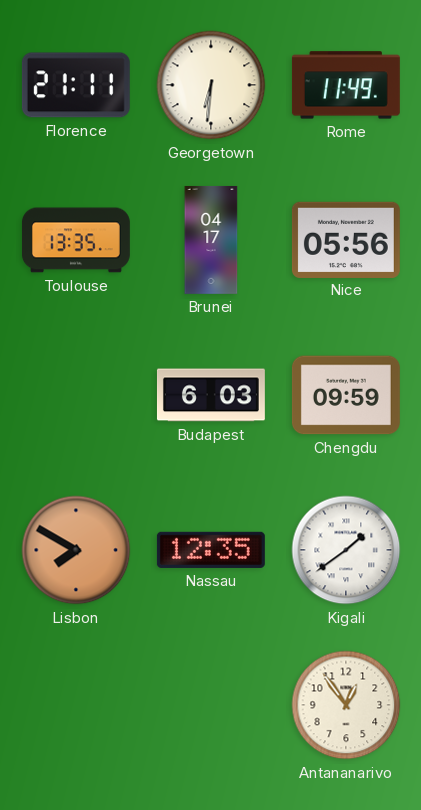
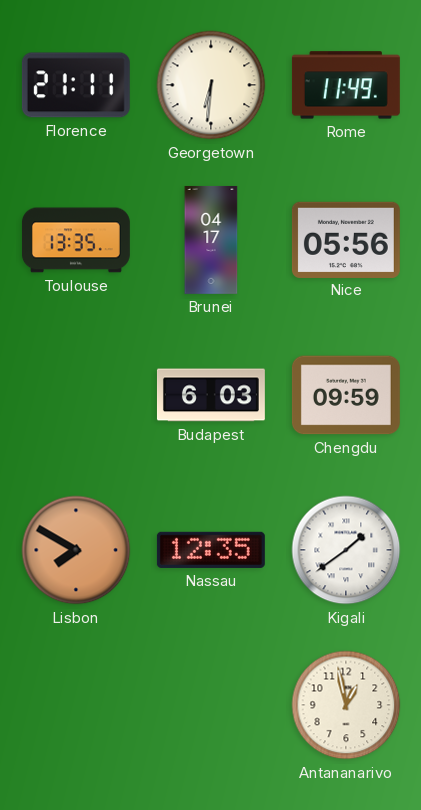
Antananarivo: 12:54 -> 12:58
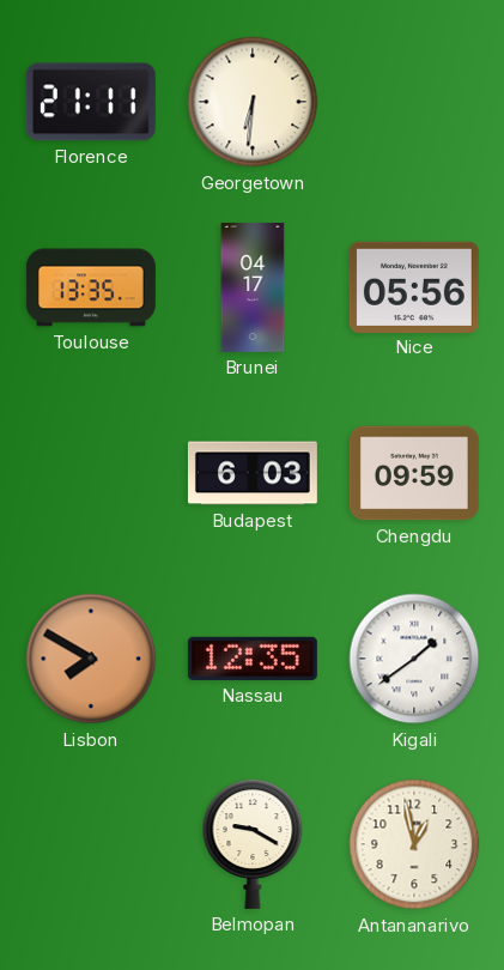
Rome: 11:49 -> none
Belmopan: none -> 9:20
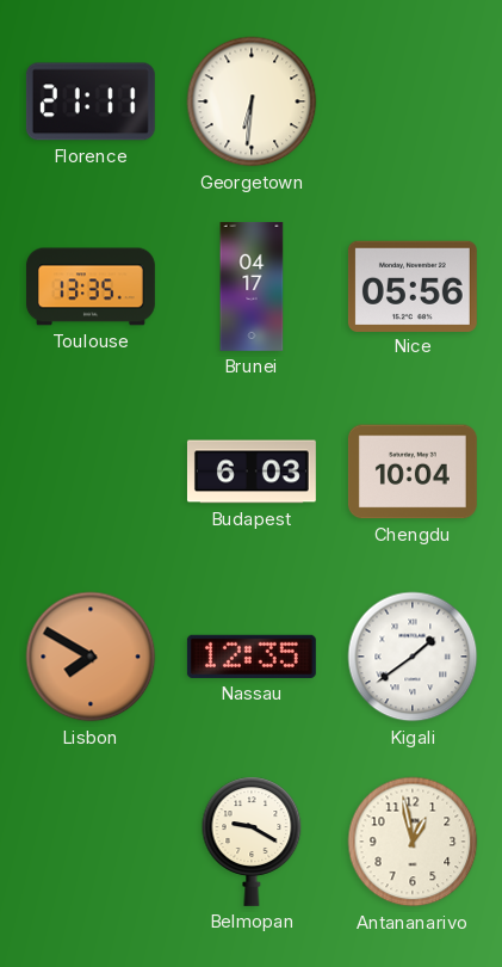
Chengdu: 09:59 -> 10:04
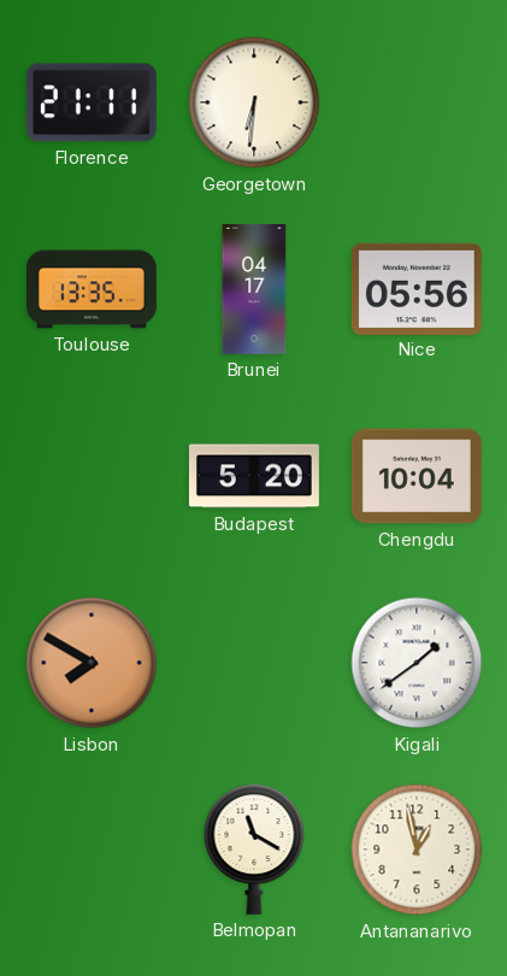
Budapest: 6:03 -> 5:20
Nassau: 12:35 -> none
Belmopan: 9:20 -> 11:20
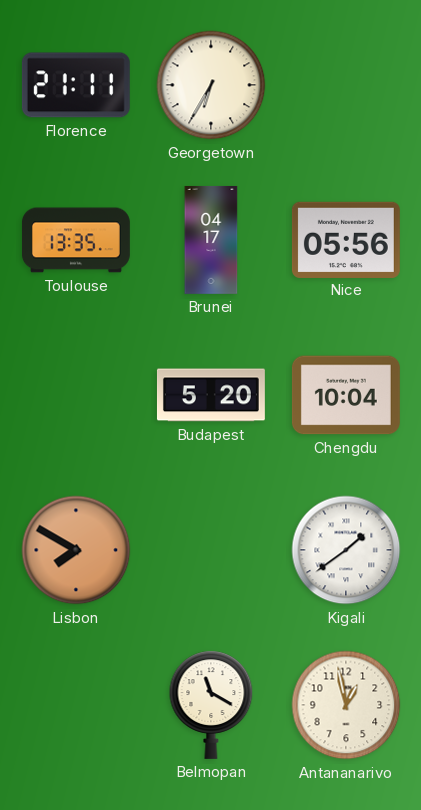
Georgetown: 6:31 -> 6:35
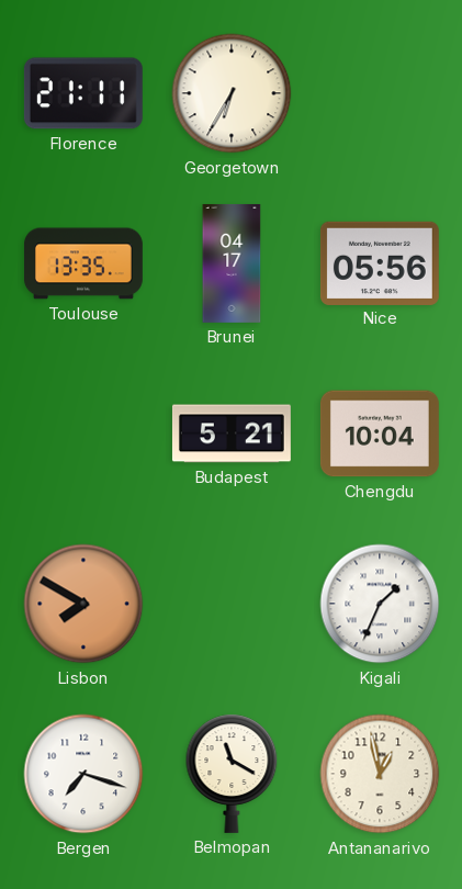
Budapest: 5:20 -> 5:21
Kigali: 1:39 -> 1:34
Bergen: none -> 7:18
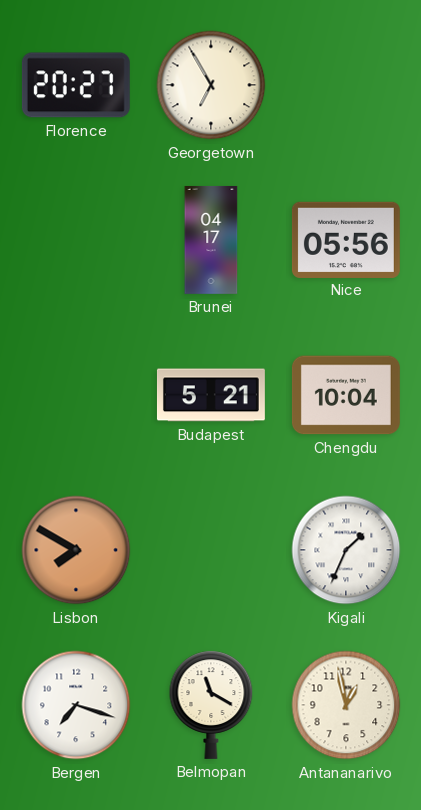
Florence: 21:11 -> 20:27
Georgetown: 6:35 -> 6:55
Toulouse: 13:35 -> none
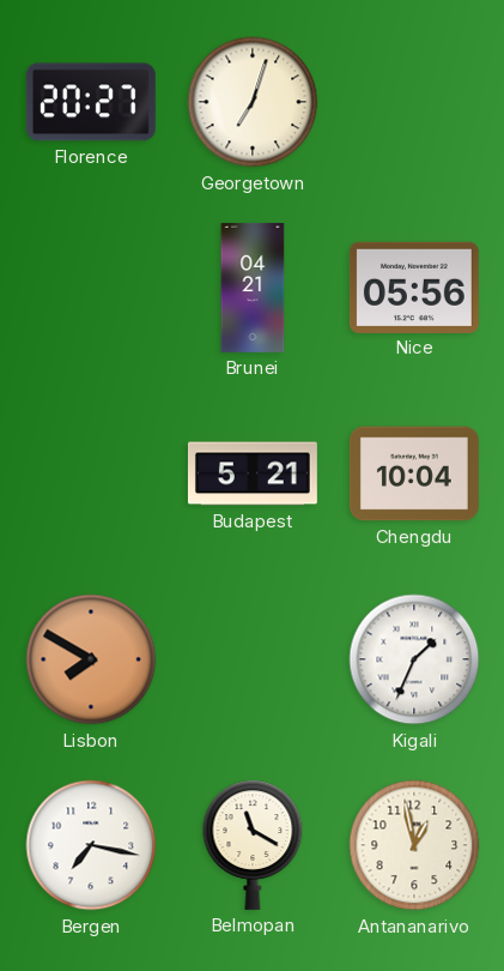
Georgetown: 6:55 -> 7:03
Brunei: 04:17 -> 04:21
Bergen: 7:18 -> 7:17
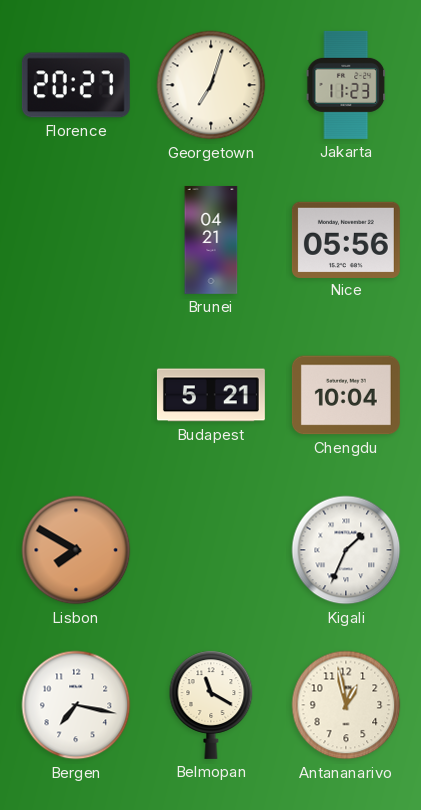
Jakarta: none -> 11:23
